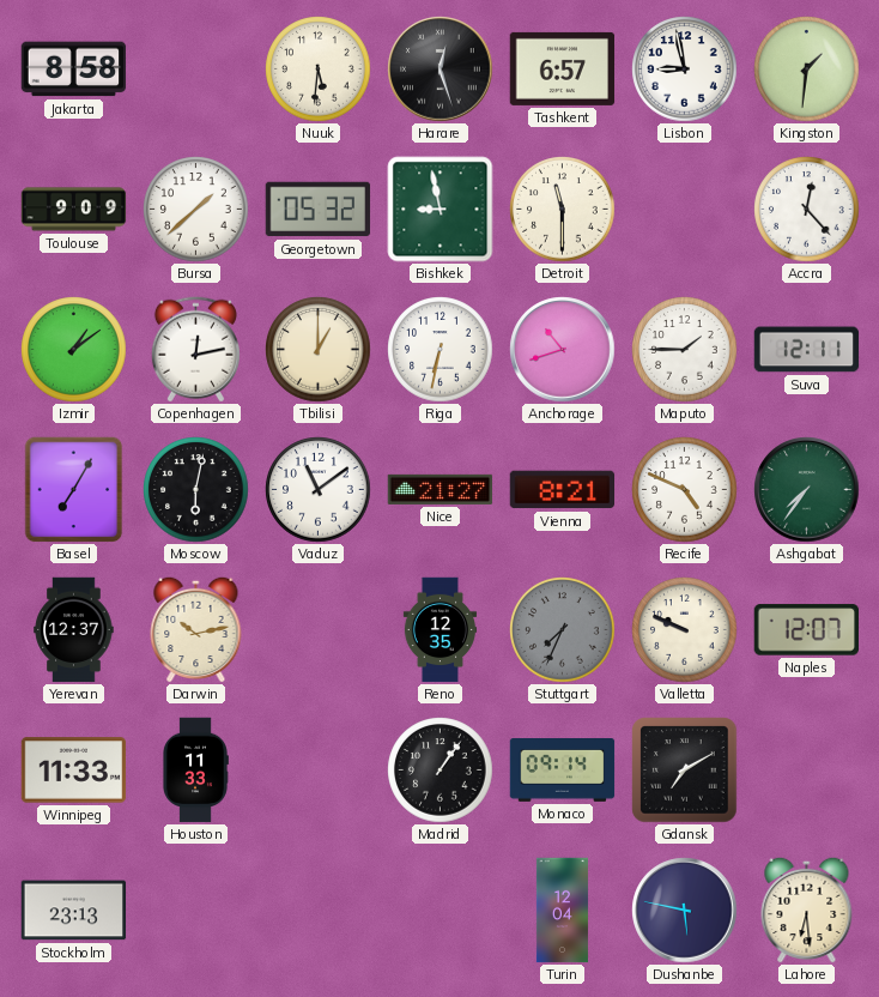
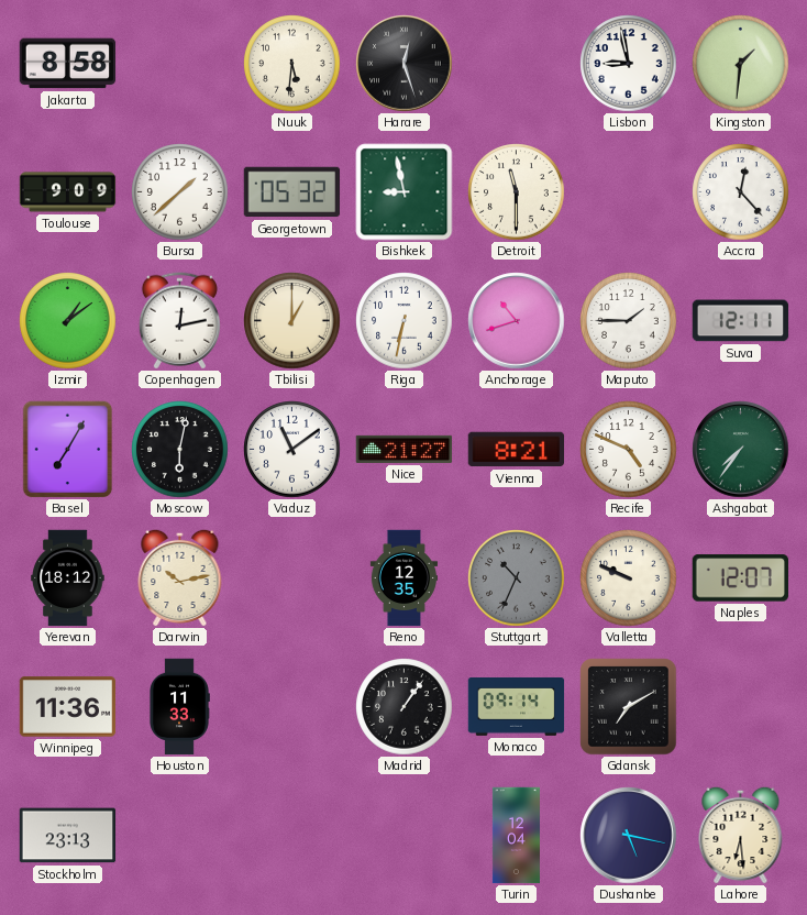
Tashkent: 6:57 -> none
Yerevan: 12:37 -> 18:12
Stuttgart: 7:34 -> 10:34
Winnipeg: 11:33 -> 11:36
Dushanbe: 5:47 -> 5:17
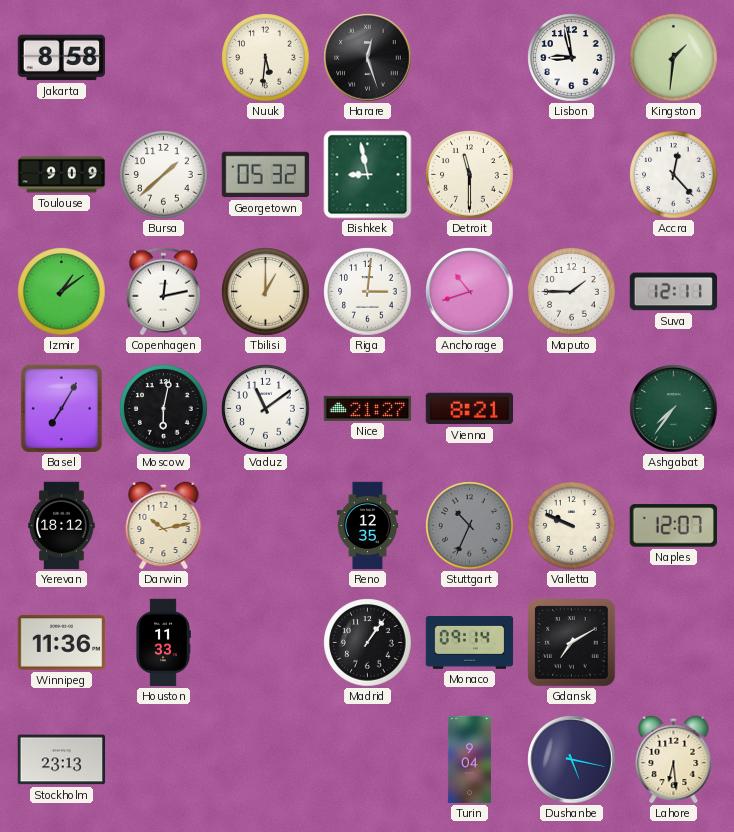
Riga: 6:32 -> 3:01
Recife: 4:49 -> none
Turin: 12:04 -> 9:04
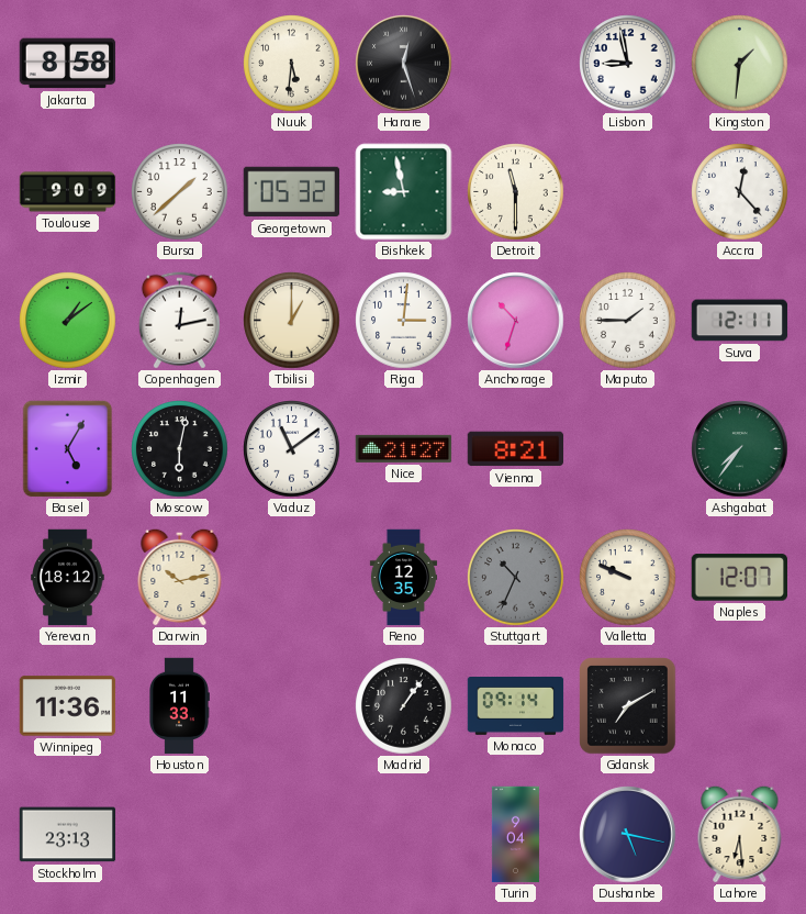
Anchorage: 10:42 -> 10:33
Basel: 7:05 -> 5:05
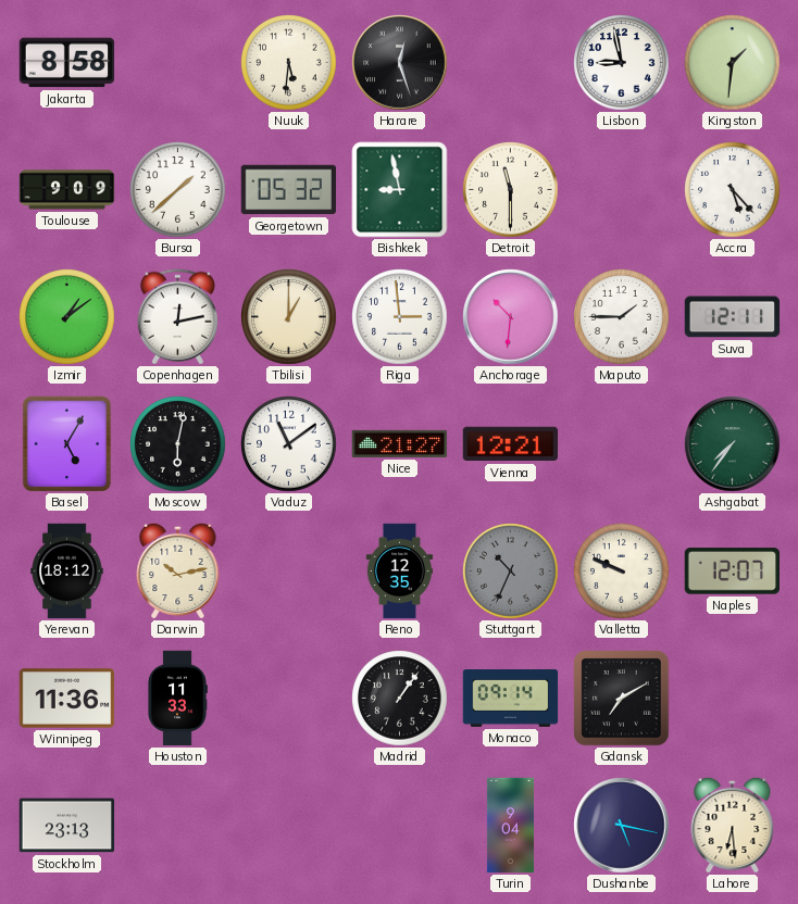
Accra: 12:23 -> 5:23
Riga: 3:01 -> 2:59
Anchorage: 10:33 -> 10:31
Vienna: 8:21 -> 12:21
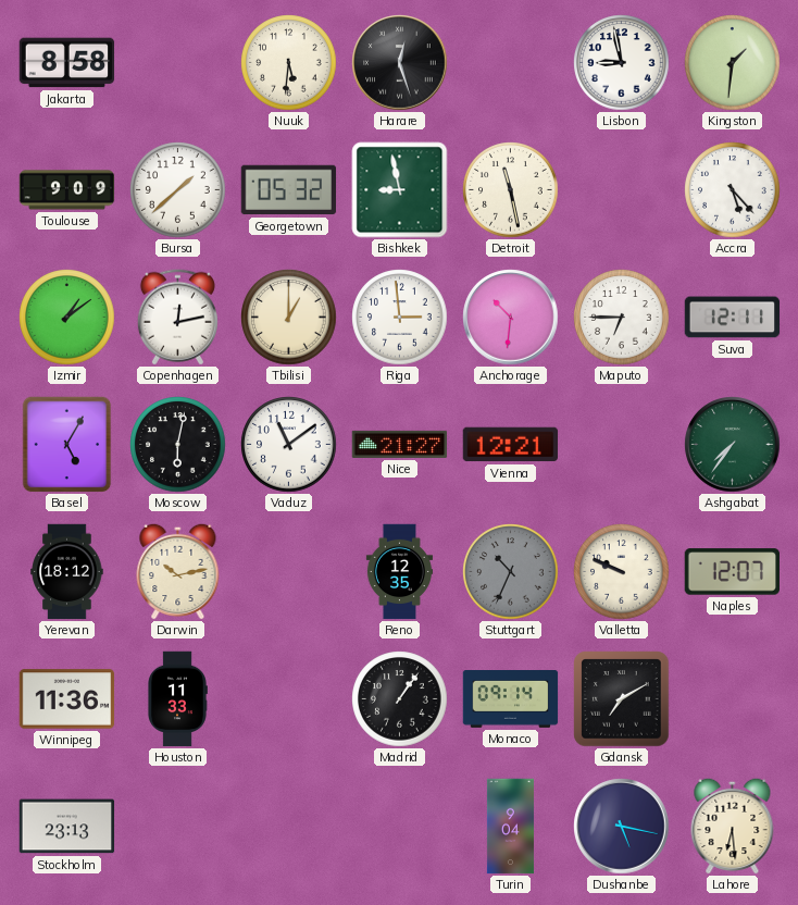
Detroit: 11:30 -> 11:28
Maputo: 1:45 -> 6:45
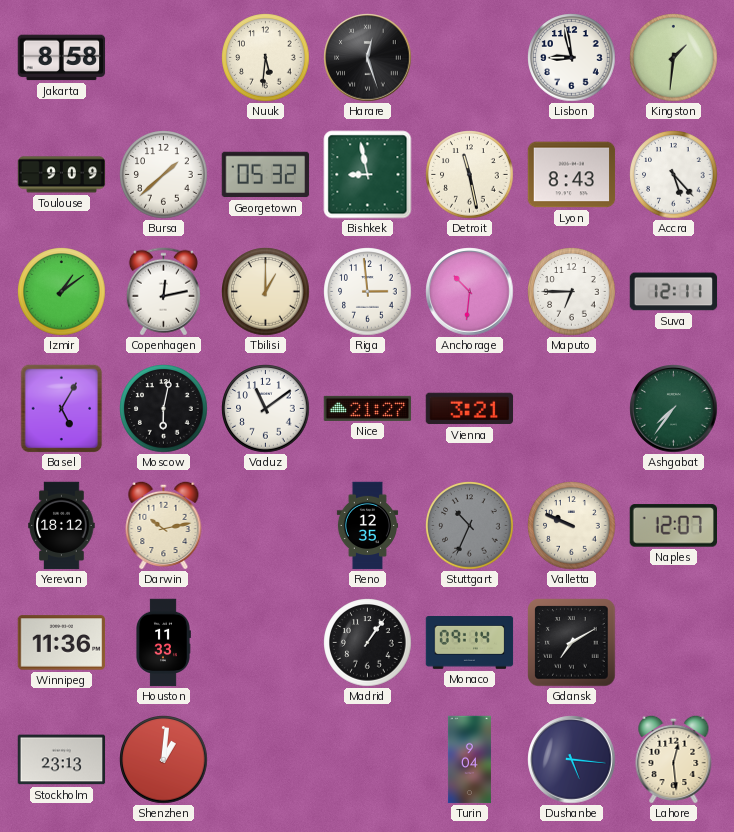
Lyon: none -> 8:43
Vienna: 12:21 -> 3:21
Shenzhen: none -> 1:01
Dushanbe: 5:17 -> 5:16
Lahore: 6:29 -> 12:29
